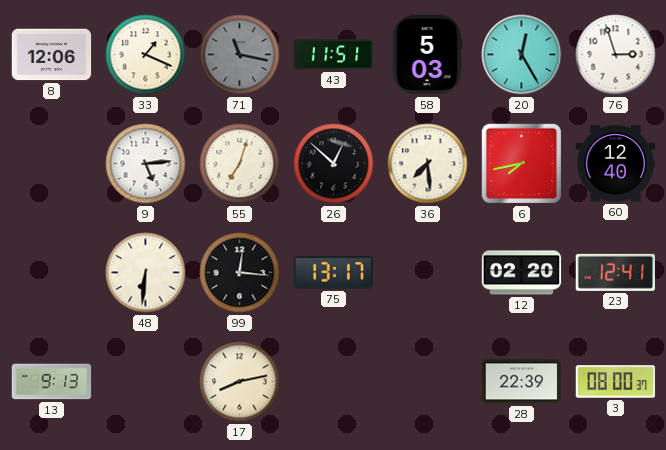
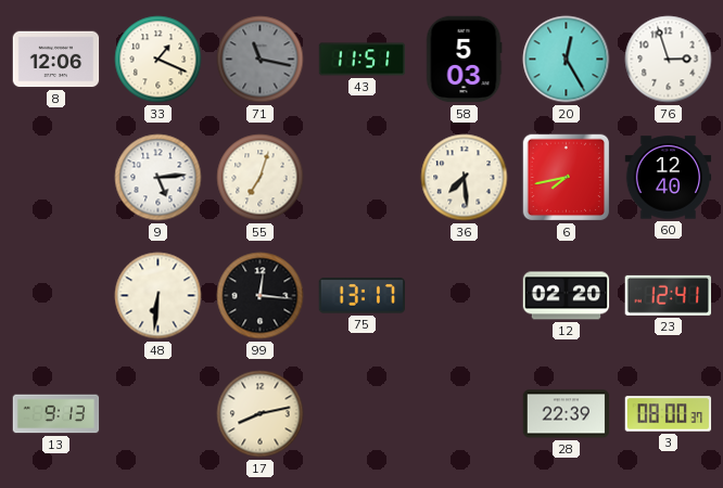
26: 12:52 -> none
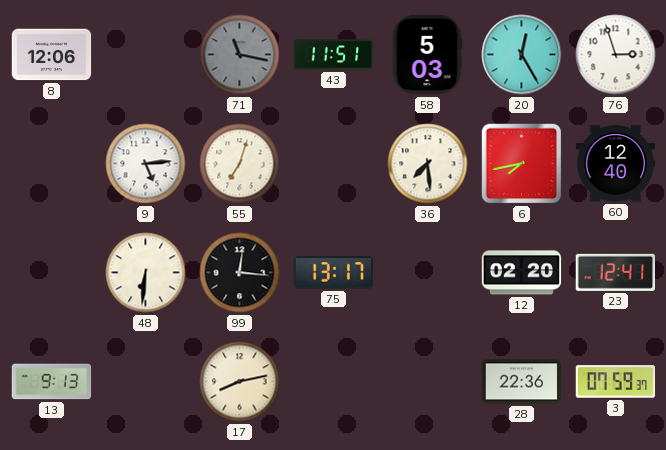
33: 1:19 -> none
28: 22:39 -> 22:36
3: 08:00 -> 07:59
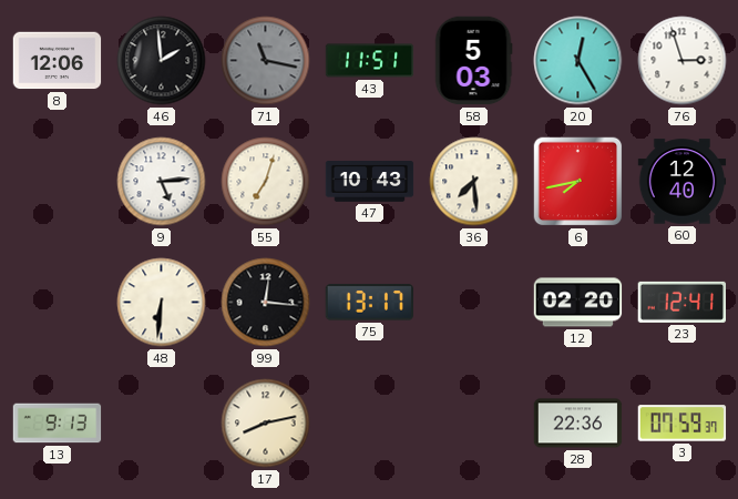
46: none -> 1:59
47: none -> 10:43
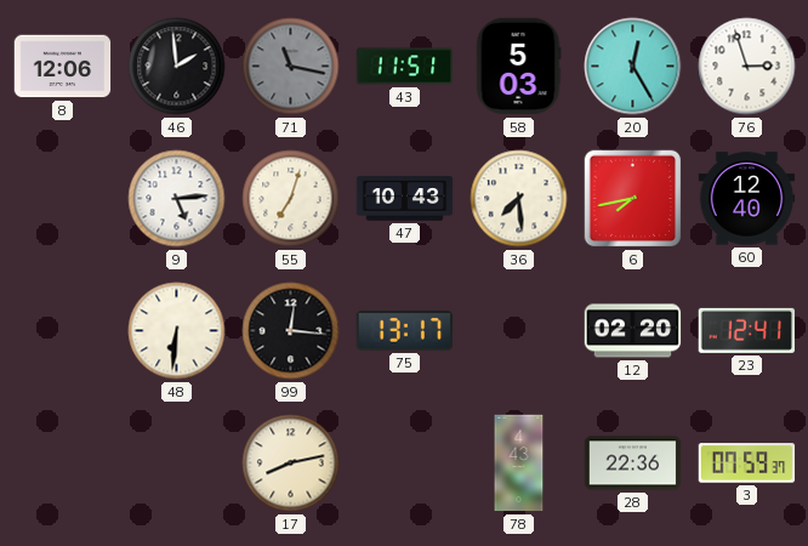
13: 9:13 -> none
78: none -> 4:43
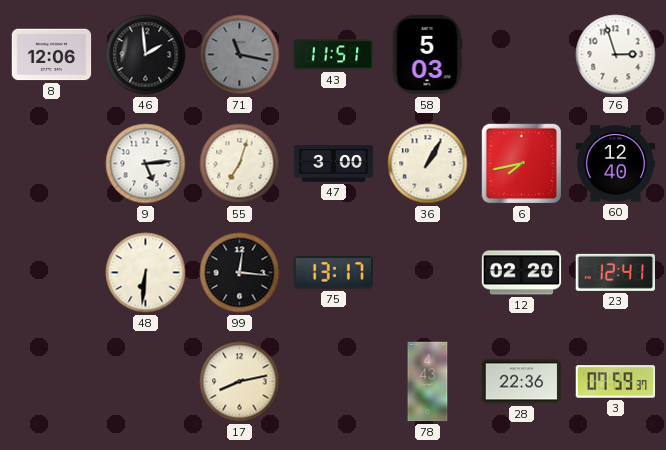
20: 12:25 -> none
47: 10:43 -> 3:00
36: 7:29 -> 1:05
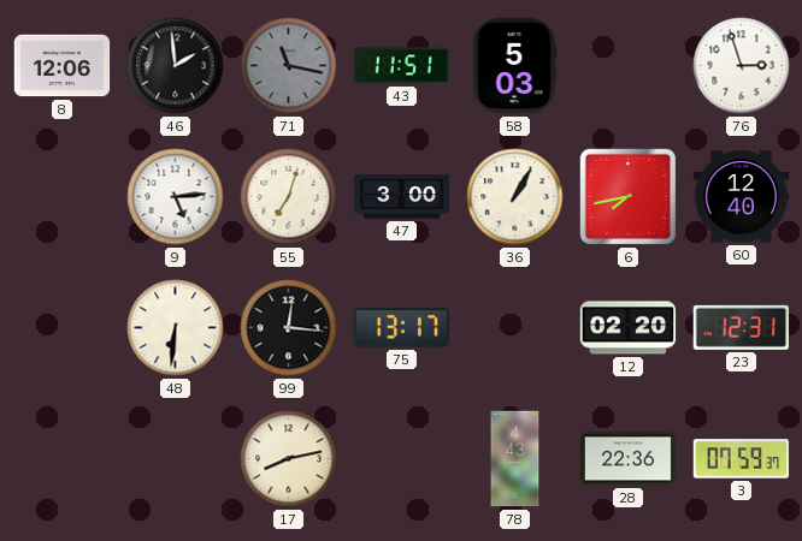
23: 12:41 -> 12:31
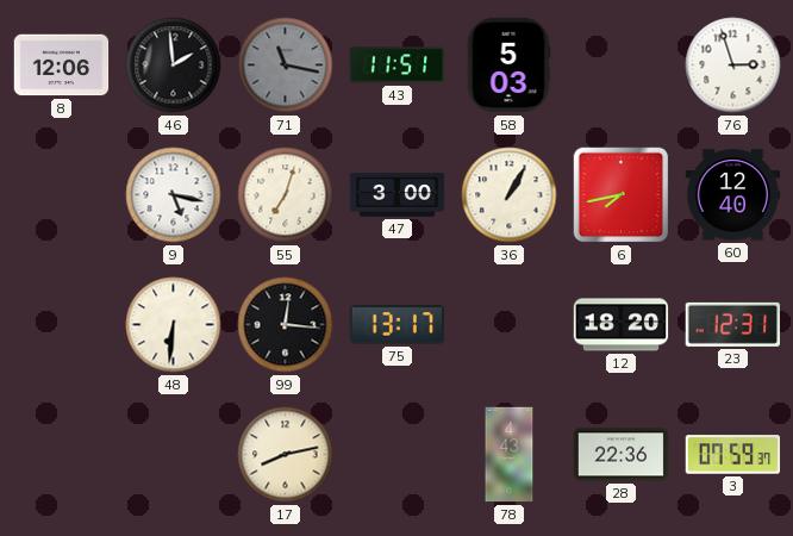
9: 5:14 -> 5:17
12: 02:20 -> 18:20
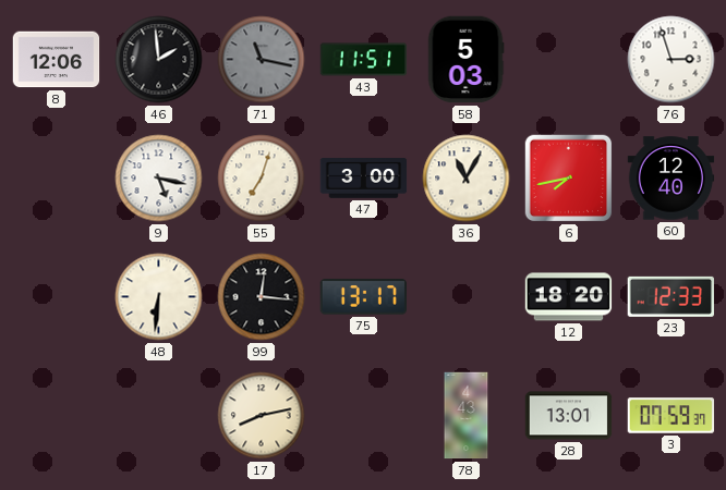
36: 1:05 -> 11:05
23: 12:31 -> 12:33
28: 22:36 -> 13:01
